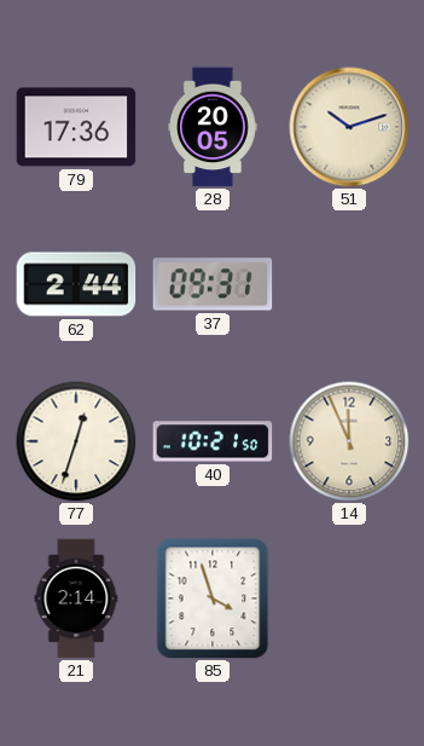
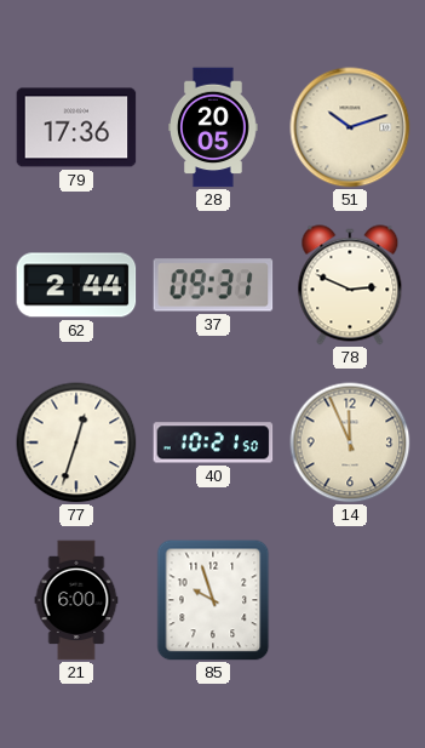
78: none -> 2:49
21: 2:14 -> 6:00
85: 3:57 -> 9:57
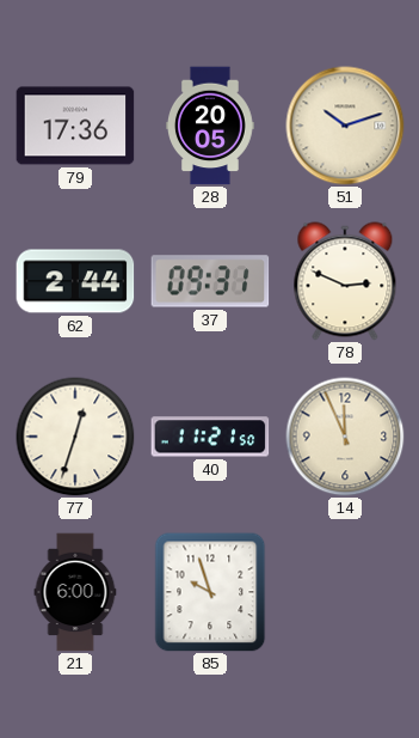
40: 10:21 -> 11:21
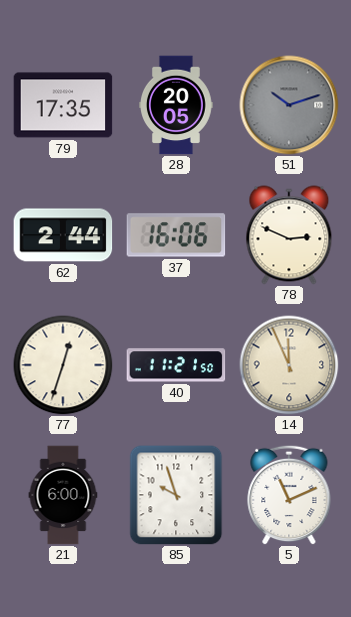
79: 17:36 -> 17:35
51 dial: cream -> grey
37: 09:31 -> 16:06
5: none -> 11:11
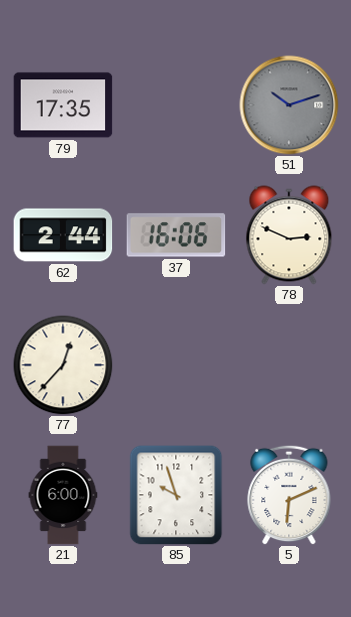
28: 20:05 -> none
77: 12:33 -> 12:37
40: 11:21 -> none
14: 11:56 -> none
5: 11:11 -> 6:11
